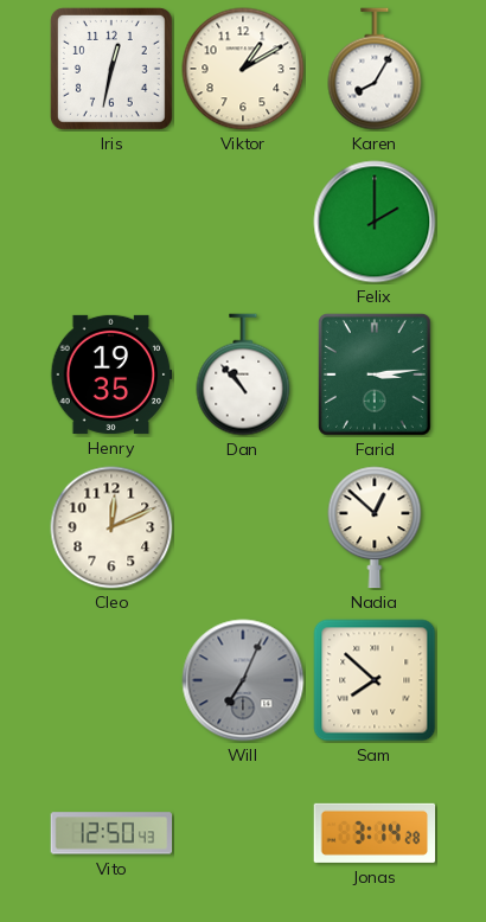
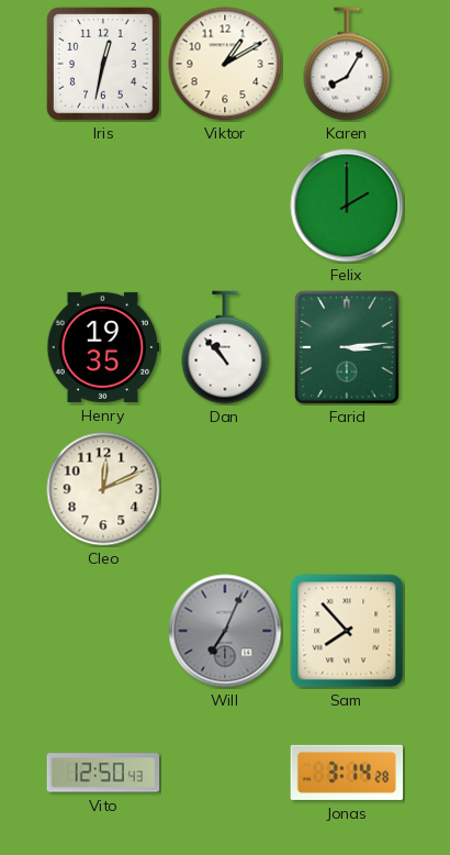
Nadia: 12:52 -> none
Sam: 7:52 -> 7:53
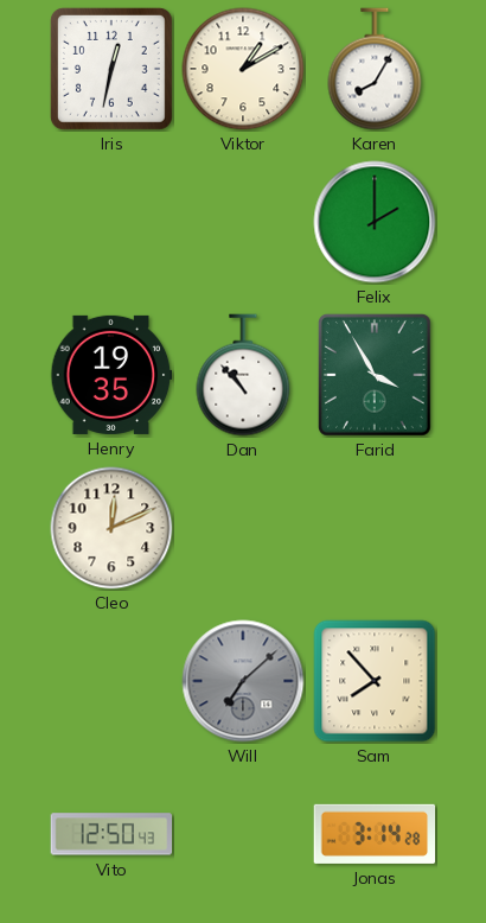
Farid: 3:14 -> 3:55
Will: 7:04 -> 7:08
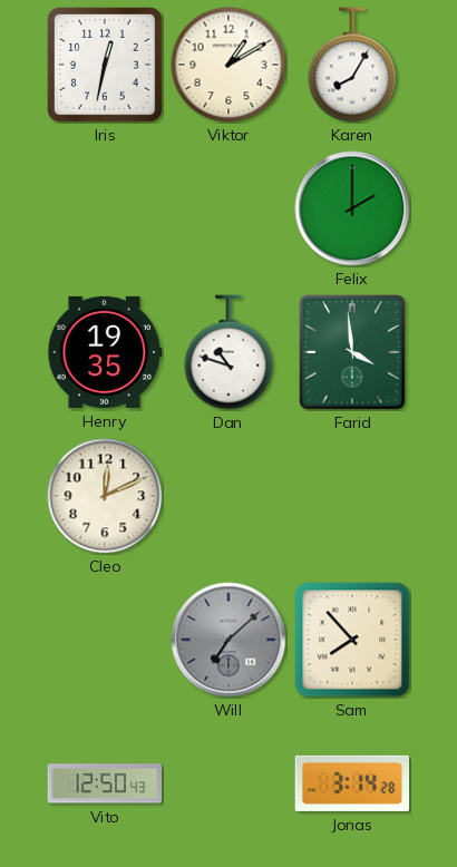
Dan: 10:53 -> 10:48
Farid: 3:55 -> 3:59
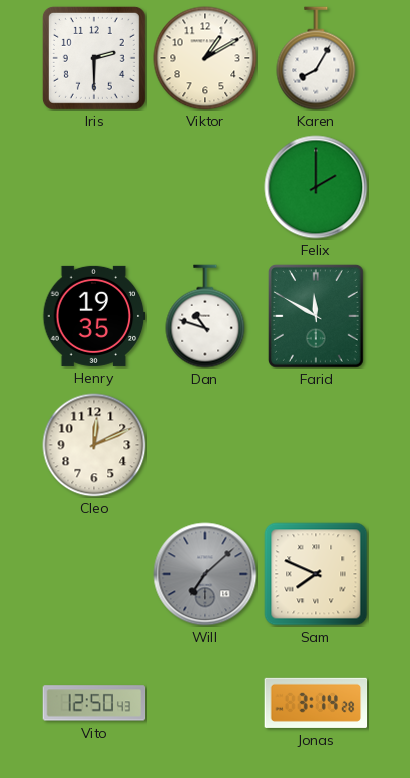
Iris: 12:32 -> 2:30
Farid: 3:59 -> 11:50
Sam: 7:53 -> 7:49
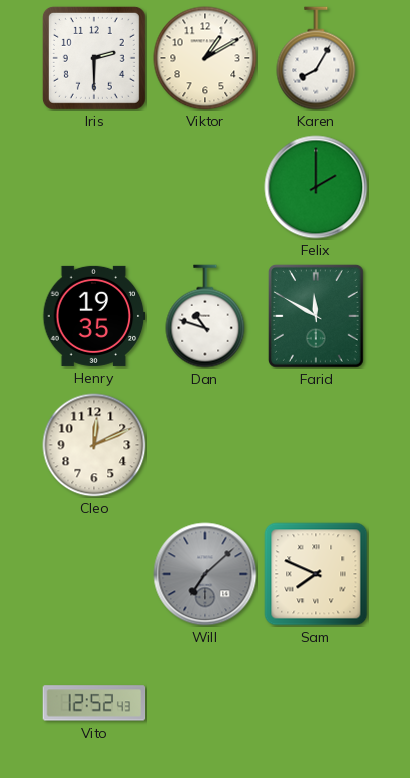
Vito: 12:50 -> 12:52
Jonas: 3:14 -> none
